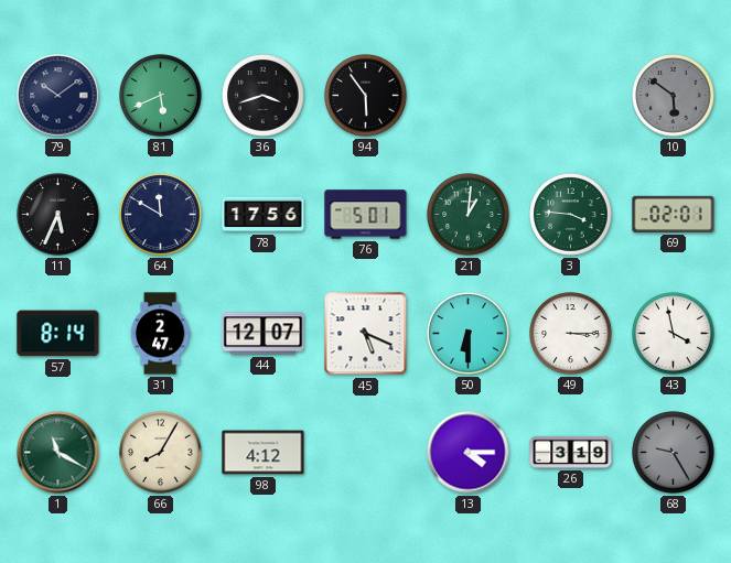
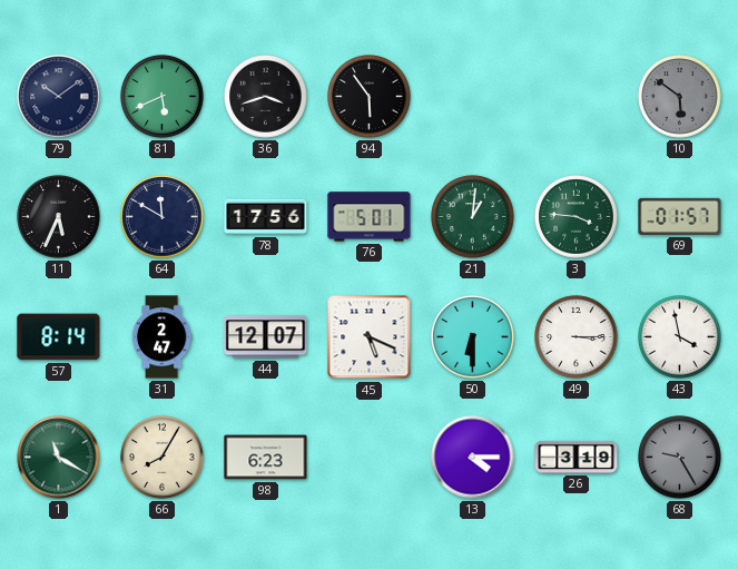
69: 02:01 -> 01:57
98: 4:12 -> 6:23
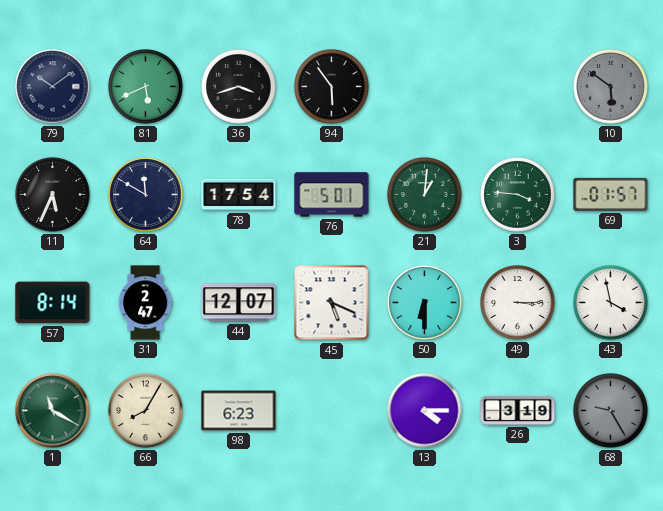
78: 17:56 -> 17:54
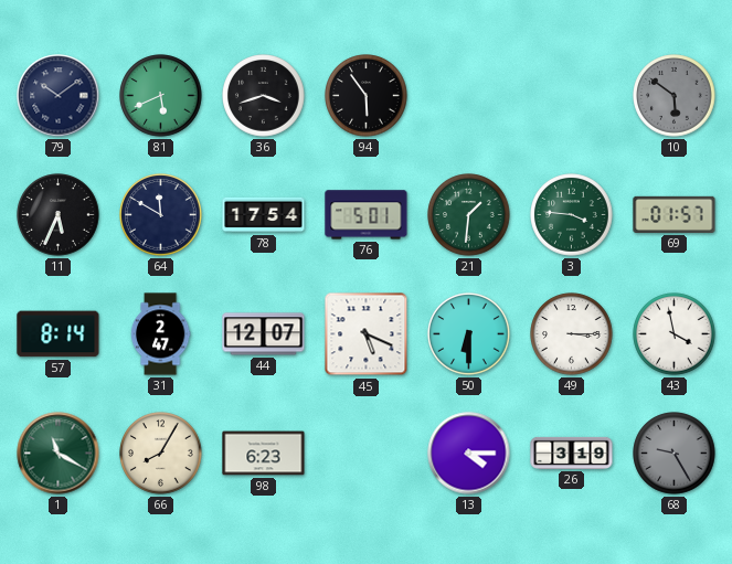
21: 1:01 -> 1:31
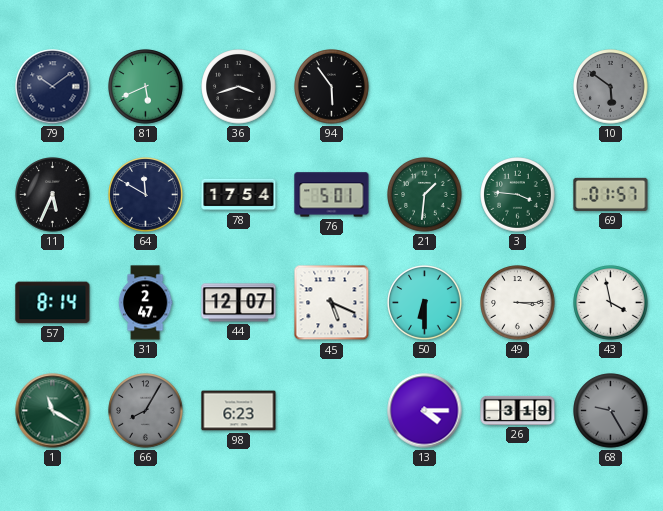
66 dial: cream -> grey
